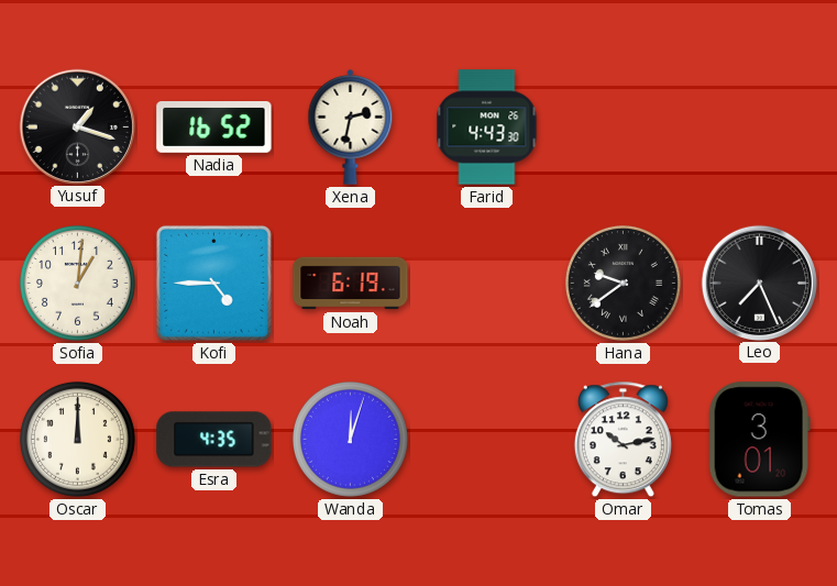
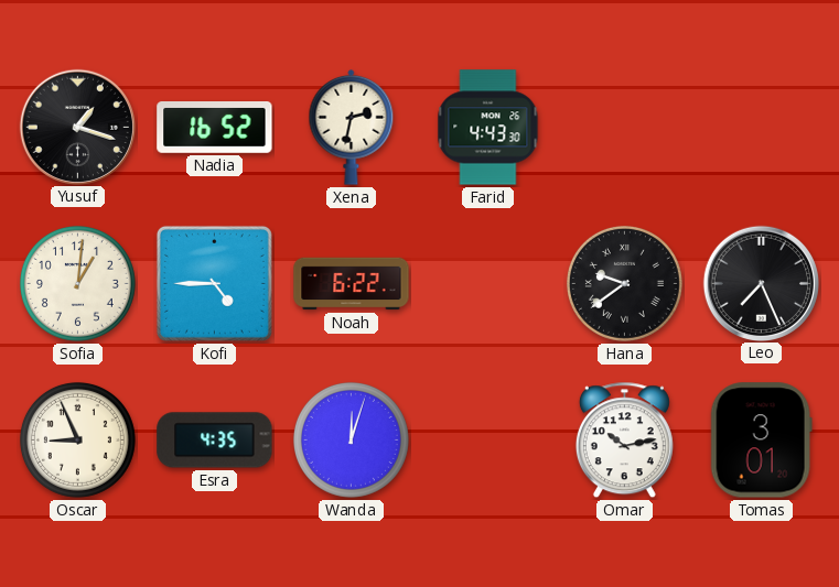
Noah: 6:19 -> 6:22
Oscar: 12:00 -> 8:56
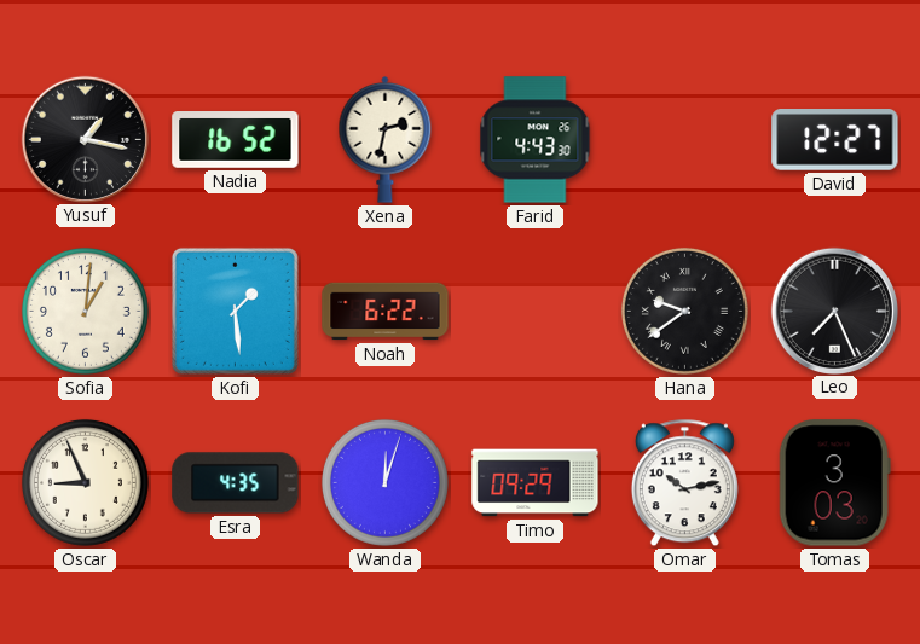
Yusuf: 1:18 -> 1:17
David: none -> 12:27
Kofi: 4:45 -> 1:29
Timo: none -> 09:29
Tomas: 3:01 -> 3:03
